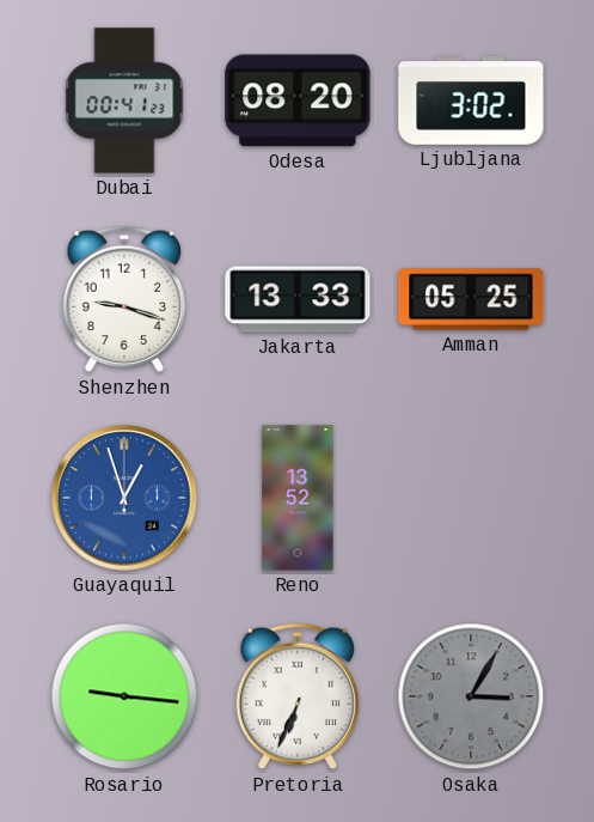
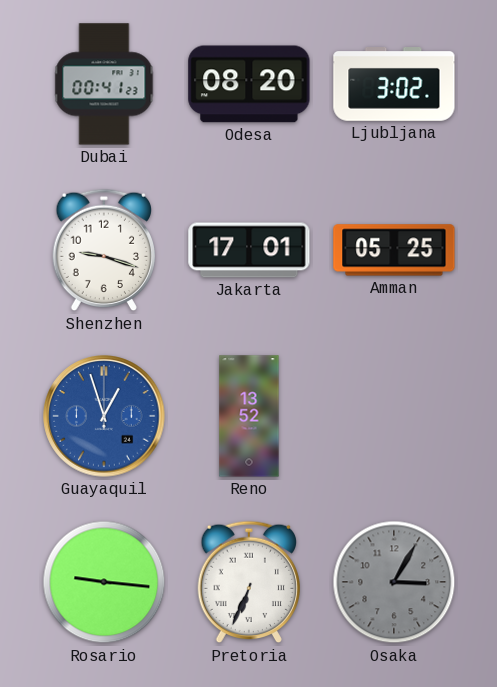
Jakarta: 13:33 -> 17:01
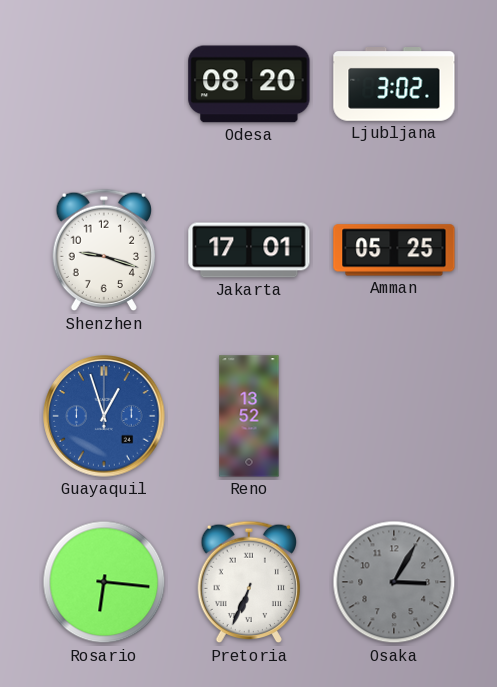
Dubai: 00:41 -> none
Rosario: 9:16 -> 6:16
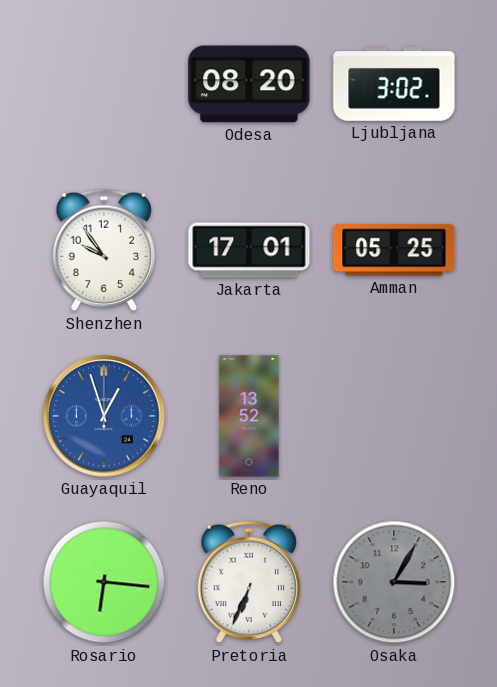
Shenzhen: 9:18 -> 9:54
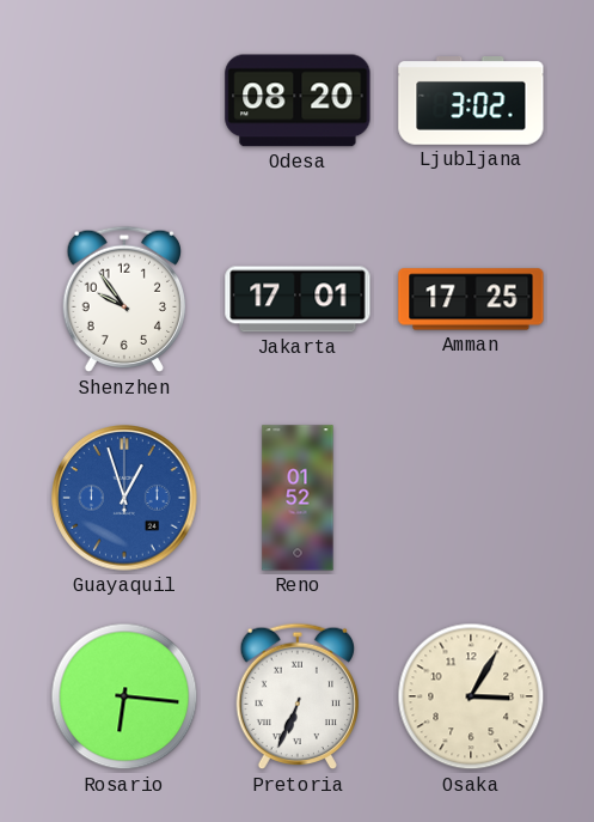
Amman: 05:25 -> 17:25
Reno: 13:52 -> 01:52
Osaka dial: grey -> cream
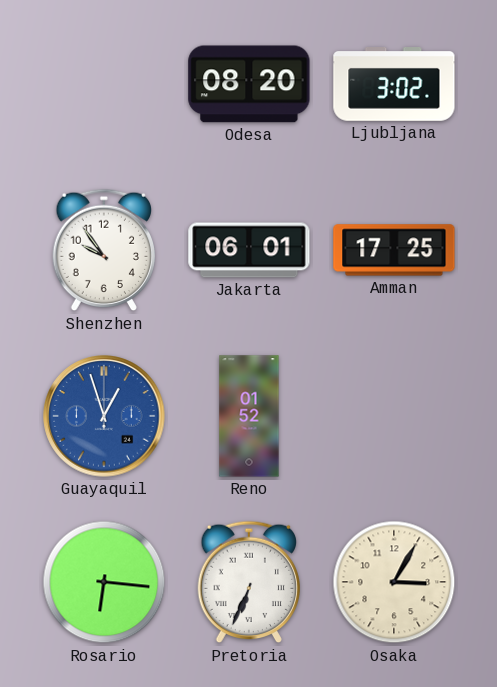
Jakarta: 17:01 -> 06:01
